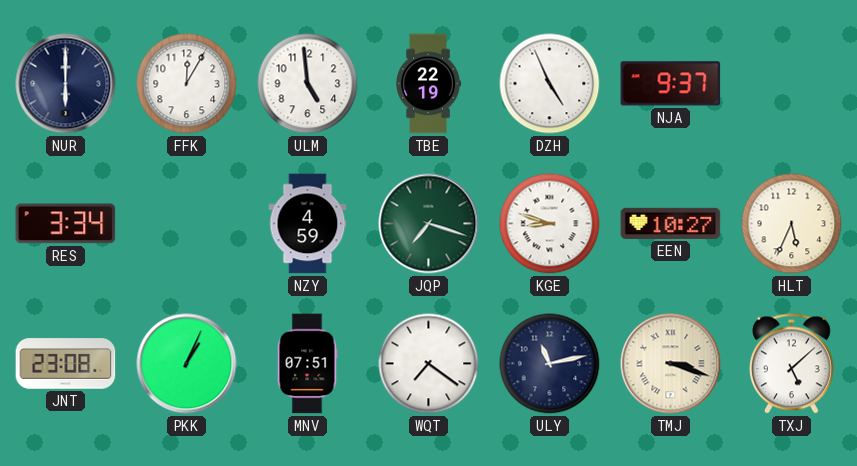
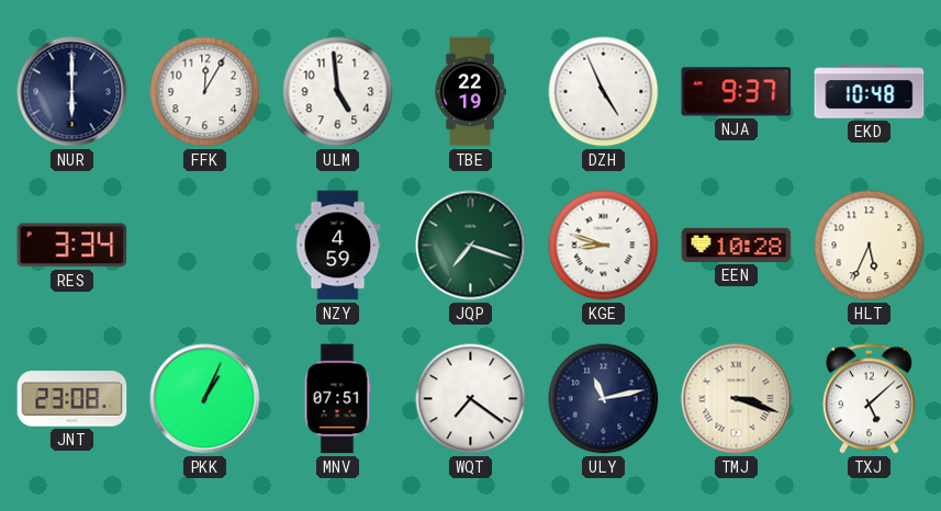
EKD: none -> 10:48
EEN: 10:27 -> 10:28
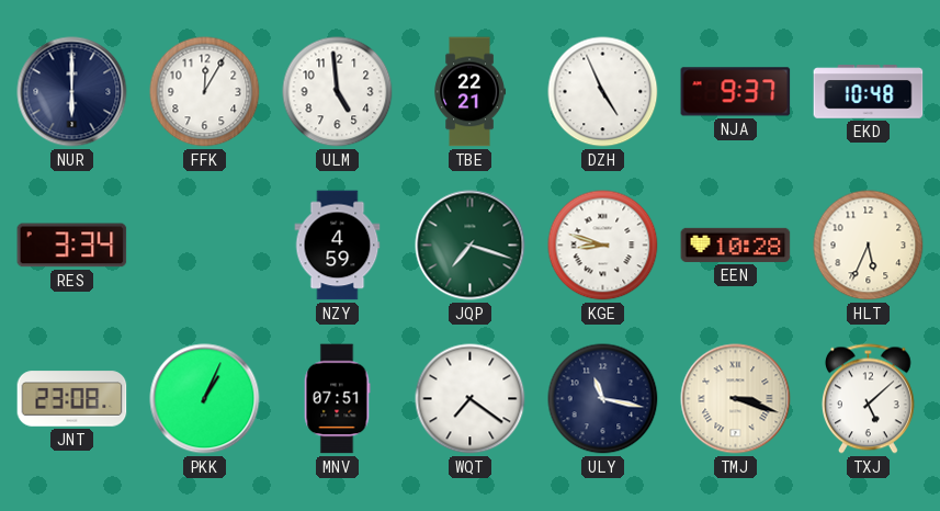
TBE: 22:19 -> 22:21
ULY: 11:13 -> 11:17
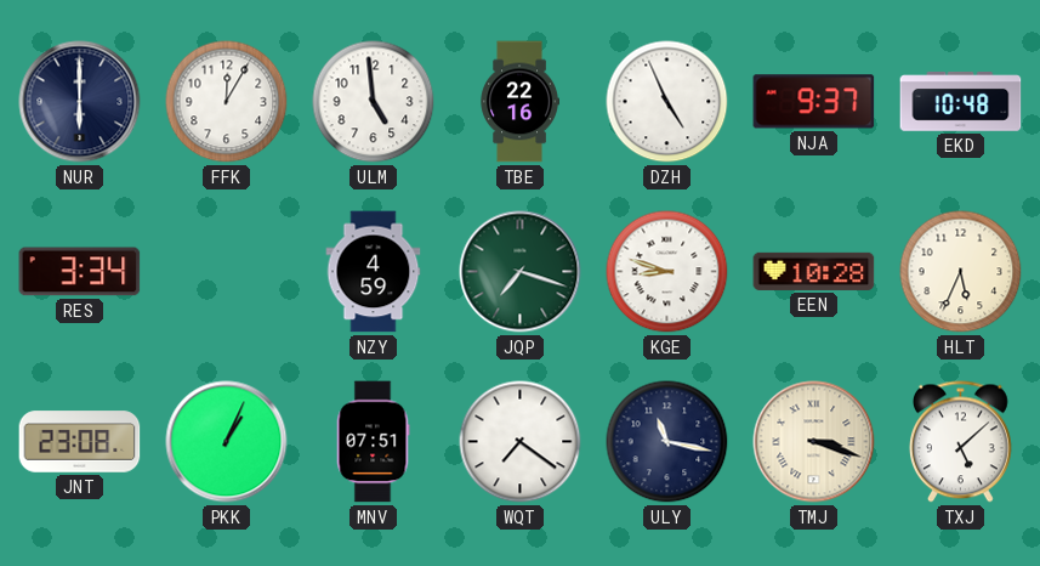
TBE: 22:21 -> 22:16
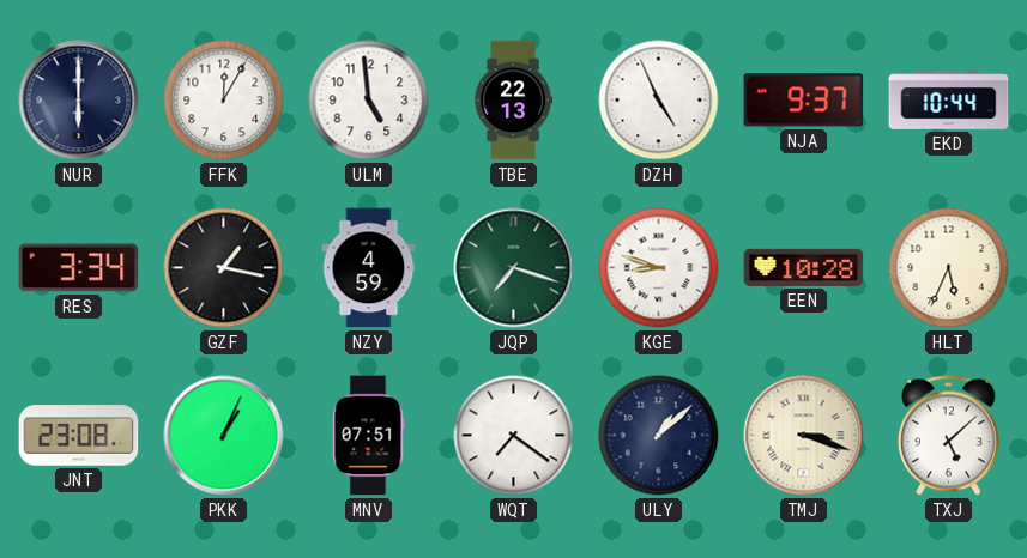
TBE: 22:16 -> 22:13
EKD: 10:48 -> 10:44
GZF: none -> 1:17
ULY: 11:17 -> 1:08
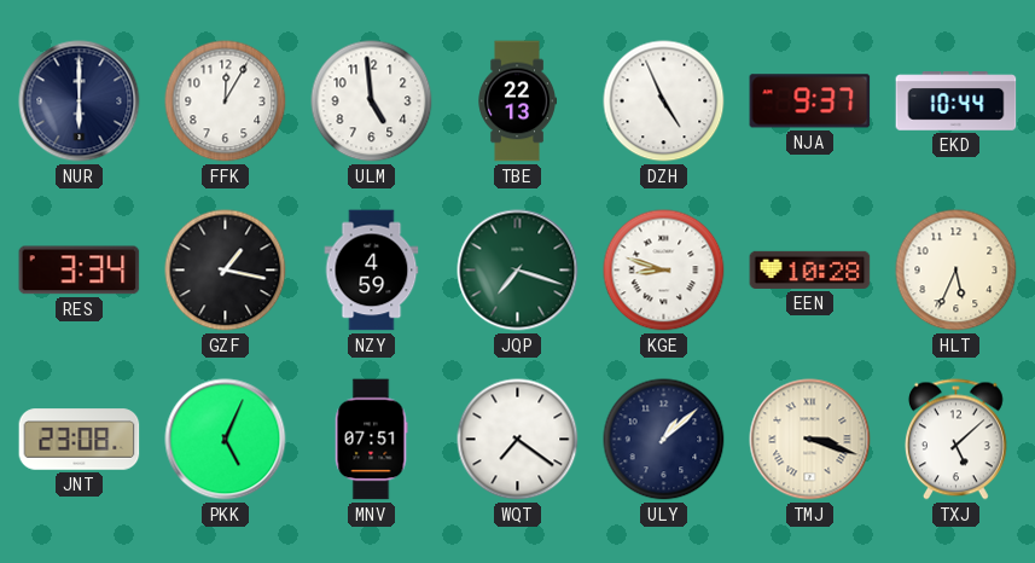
PKK: 1:04 -> 5:04
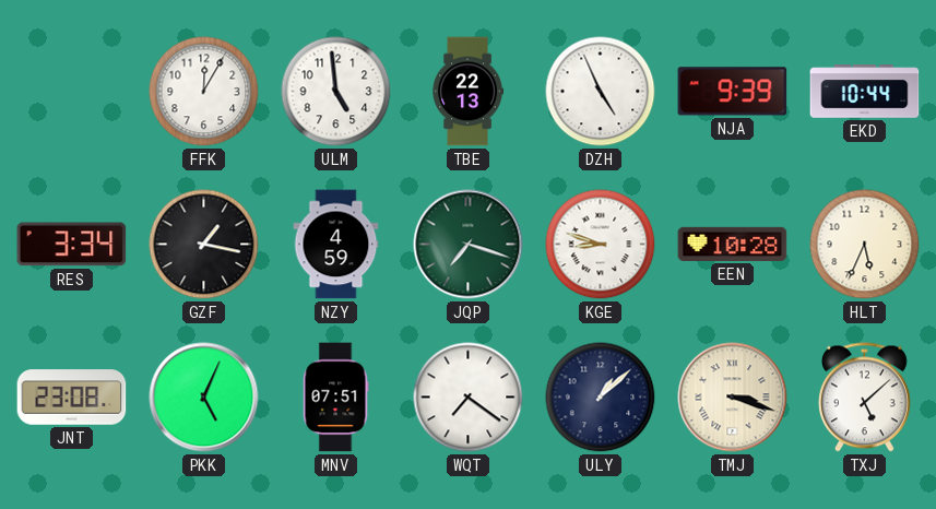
NUR: 6:00 -> none
NJA: 9:37 -> 9:39
